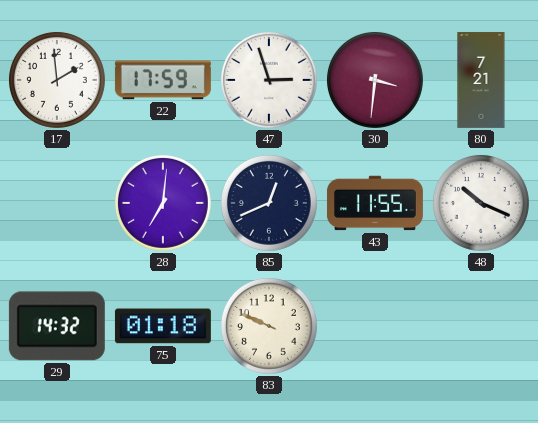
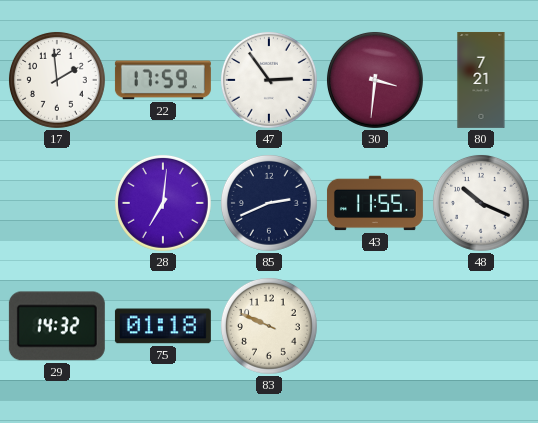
47: 2:57 -> 2:54
85: 12:41 -> 2:41
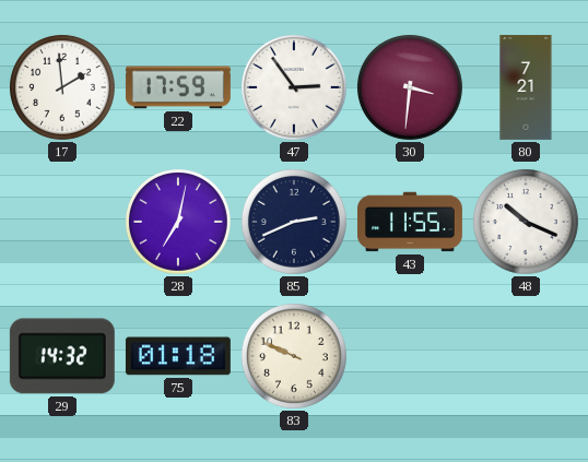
28: 7:01 -> 7:02
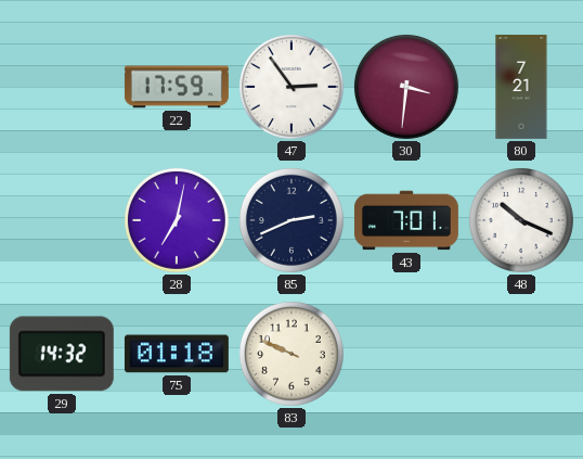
17: 1:59 -> none
43: 11:55 -> 7:01
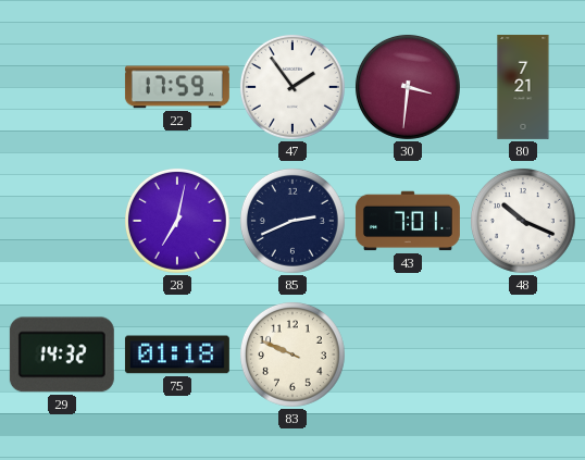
47: 2:54 -> 1:54
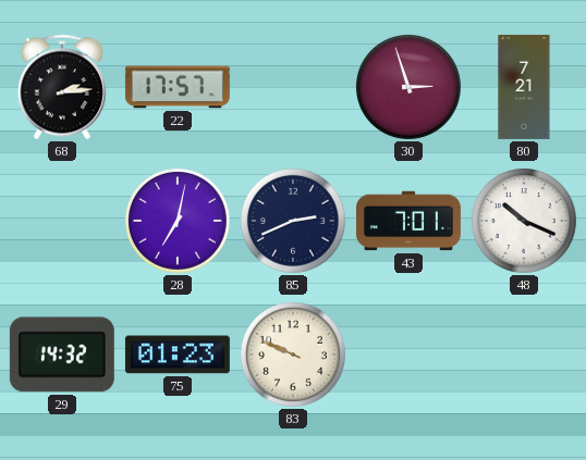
68: none -> 2:14
22: 17:59 -> 17:57
47: 1:54 -> none
30: 3:31 -> 2:57
75: 01:18 -> 01:23
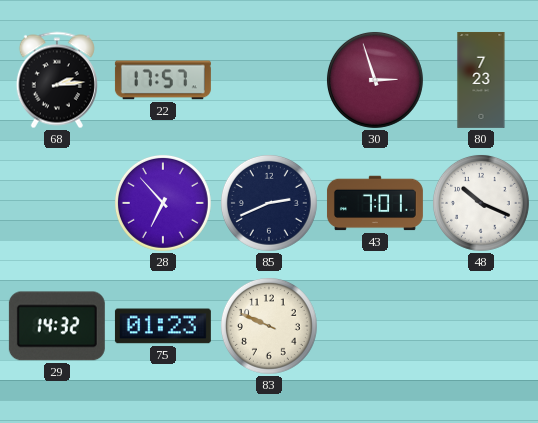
80: 7:21 -> 7:23
28: 7:02 -> 6:53
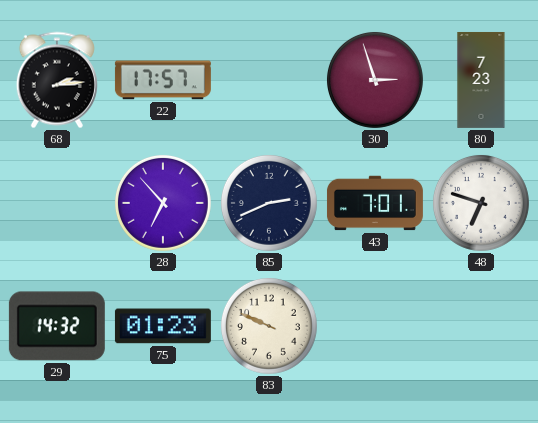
48: 10:19 -> 6:48
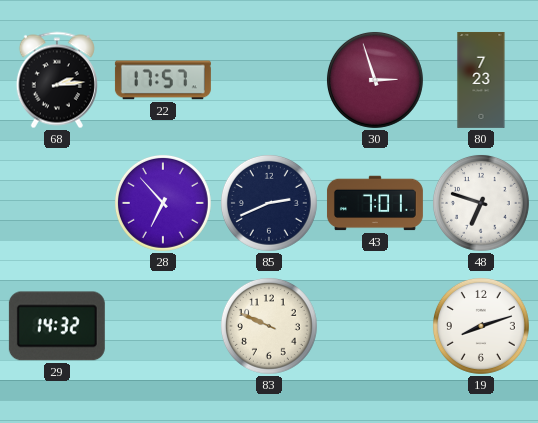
75: 01:23 -> none
19: none -> 8:12
